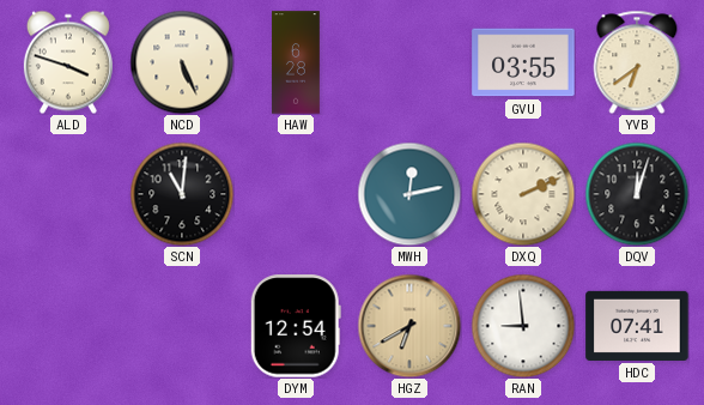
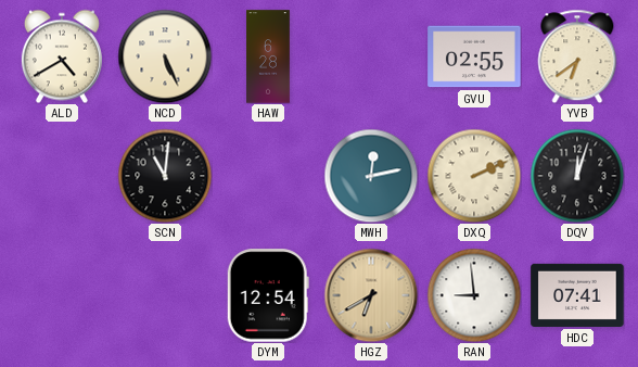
ALD: 3:48 -> 4:40
GVU: 03:55 -> 02:55
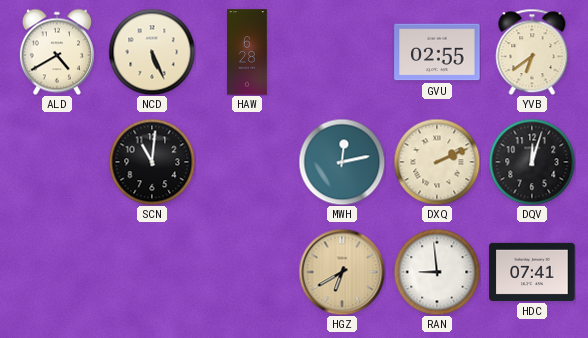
DYM: 12:54 -> none
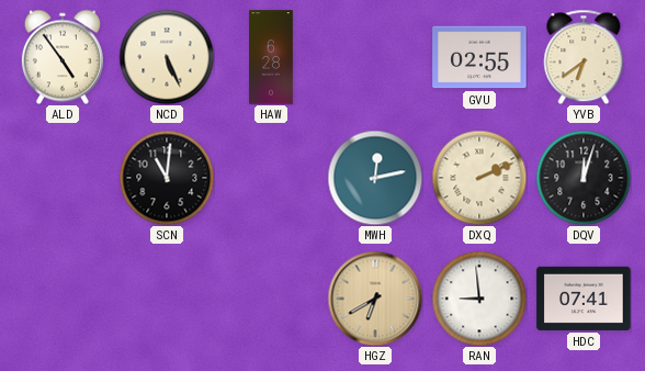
ALD: 4:40 -> 4:54
